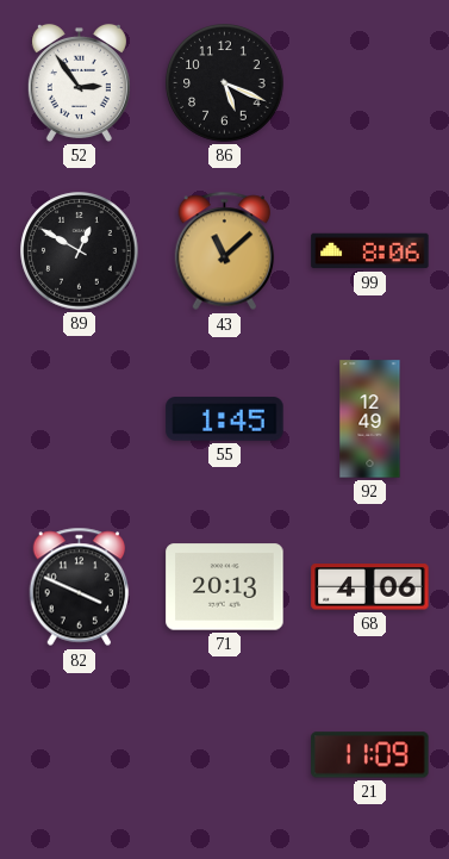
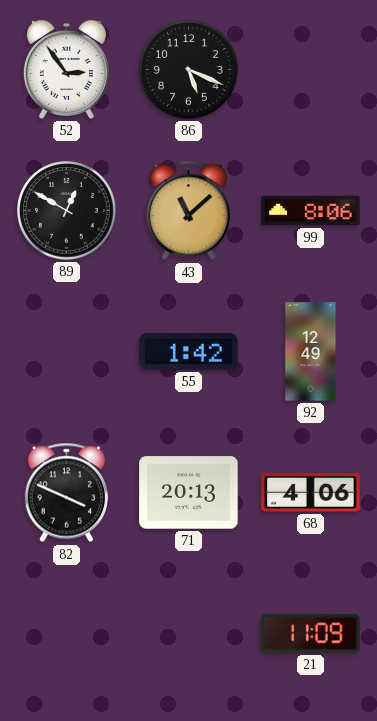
55: 1:45 -> 1:42
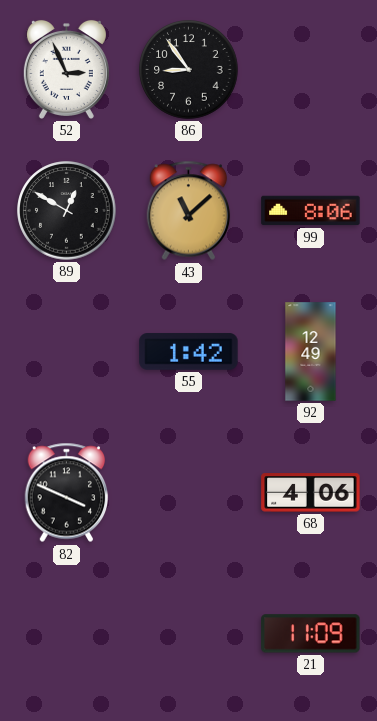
52: 2:54 -> 2:56
86: 5:19 -> 8:54
71: 20:13 -> none
